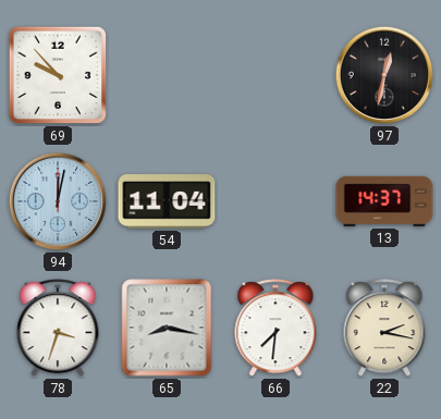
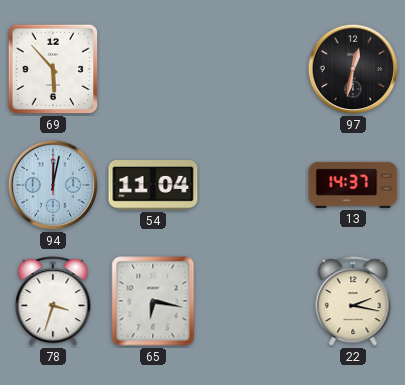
69: 9:53 -> 5:53
65: 8:17 -> 6:17
66: 7:31 -> none
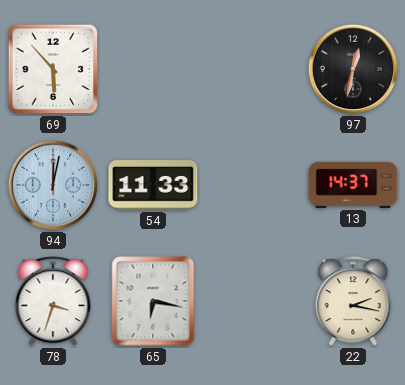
54: 11:04 -> 11:33
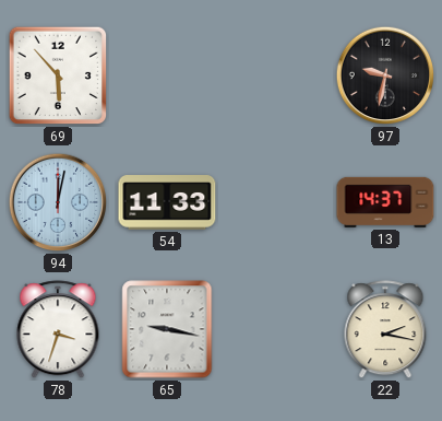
97: 12:32 -> 9:32
65: 6:17 -> 9:17
